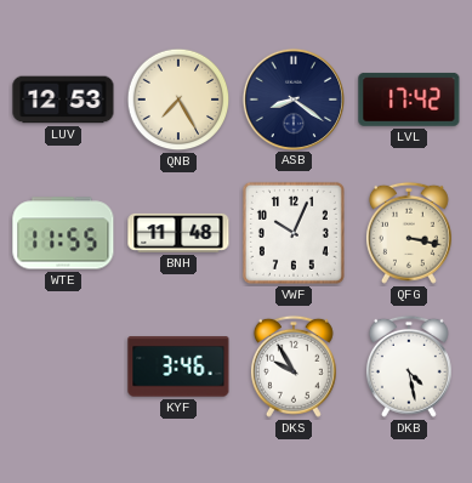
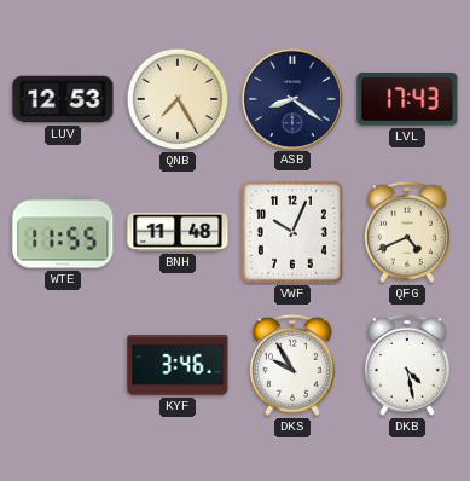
LVL: 17:42 -> 17:43
QFG: 3:17 -> 4:41
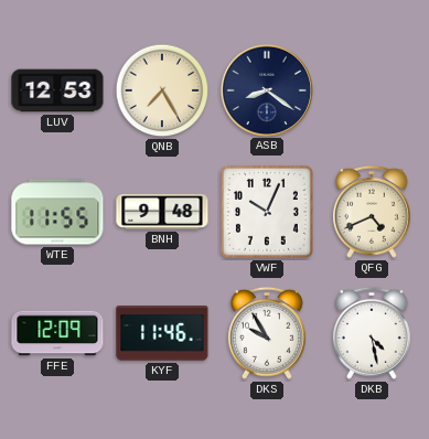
LVL: 17:43 -> none
BNH: 11:48 -> 9:48
FFE: none -> 12:09
KYF: 3:46 -> 11:46
